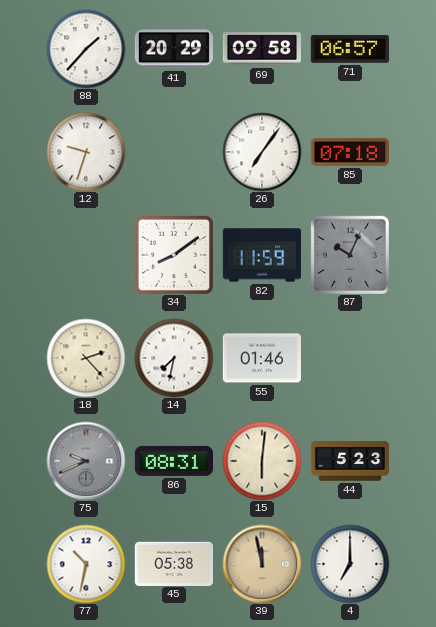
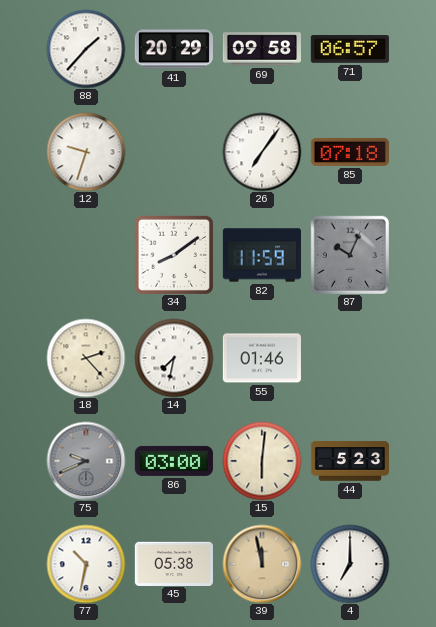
86: 08:31 -> 03:00
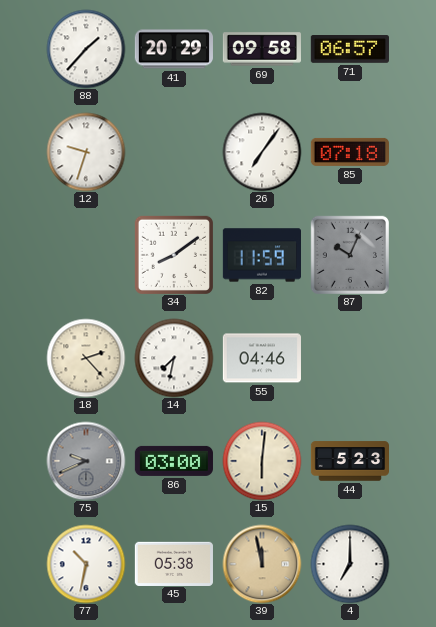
55: 01:46 -> 04:46
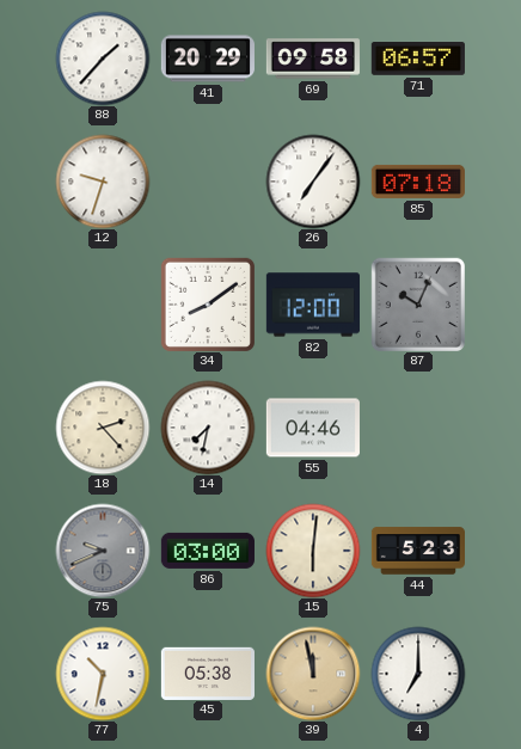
82: 11:59 -> 12:00
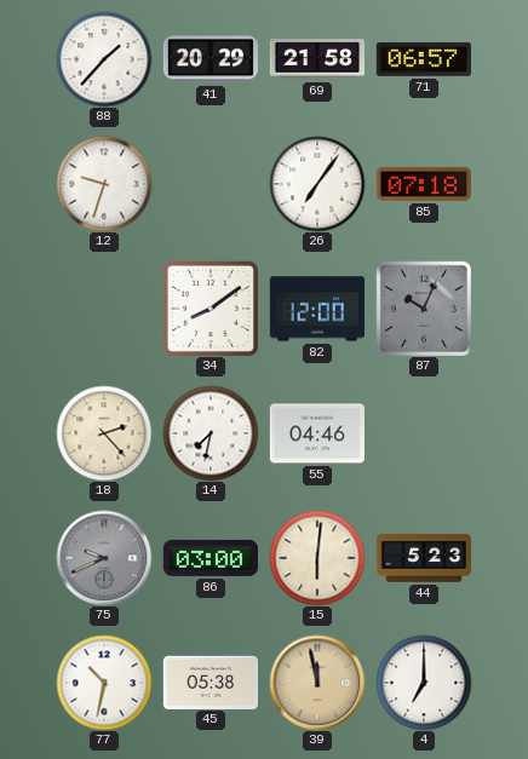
69: 09:58 -> 21:58
